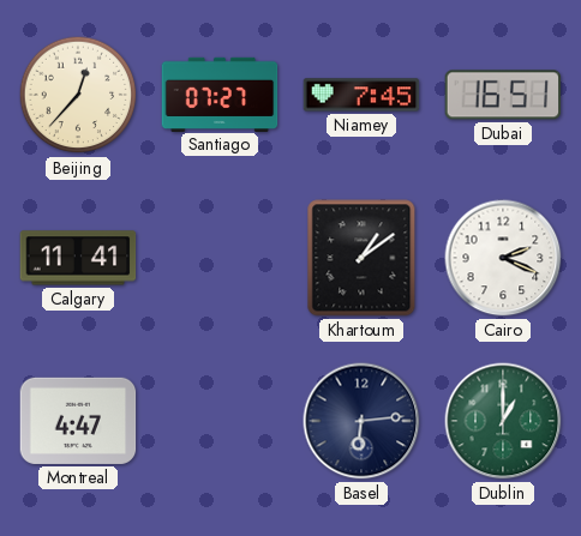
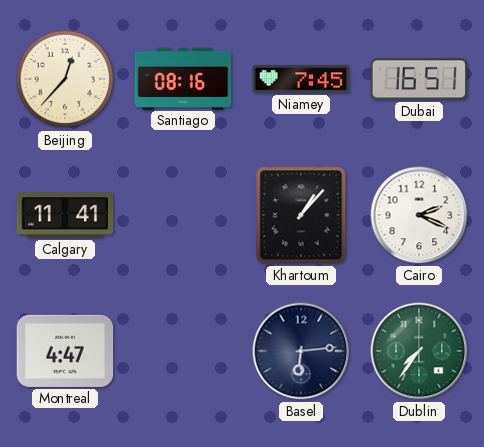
Santiago: 07:27 -> 08:16
Khartoum: 1:09 -> 1:07
Dublin: 1:00 -> 7:36
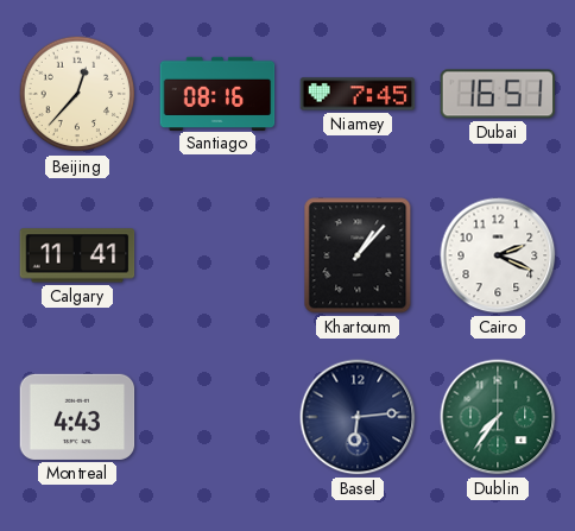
Montreal: 4:47 -> 4:43
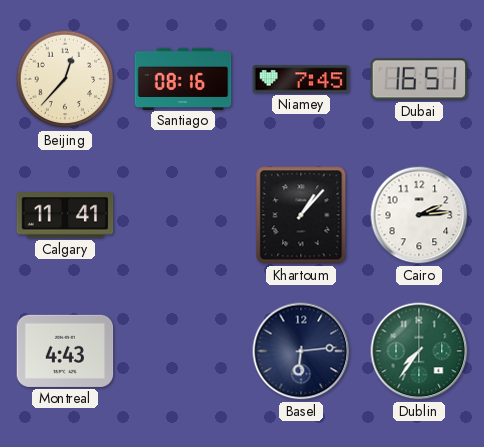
Cairo: 2:19 -> 2:14
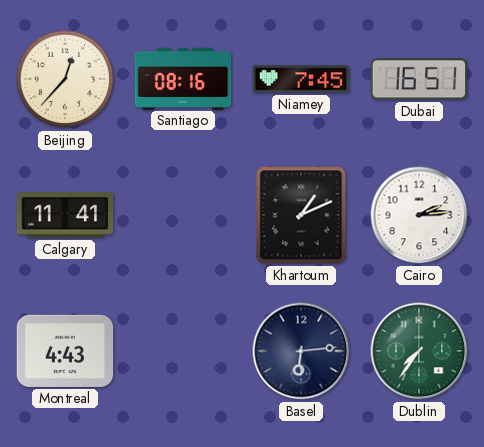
Khartoum: 1:07 -> 1:11
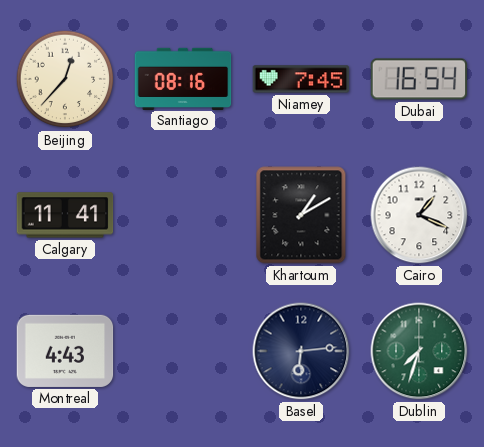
Dubai: 16:51 -> 16:54
Khartoum: 1:11 -> 1:10
Cairo: 2:14 -> 1:19
Dublin: 7:36 -> 7:33
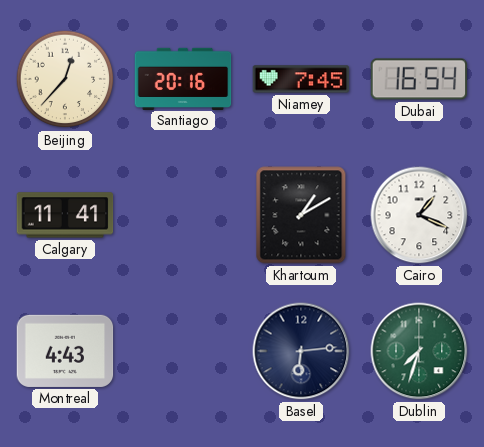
Santiago: 08:16 -> 20:16
